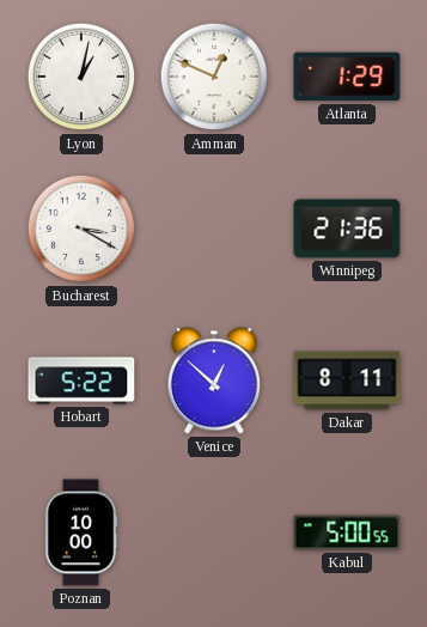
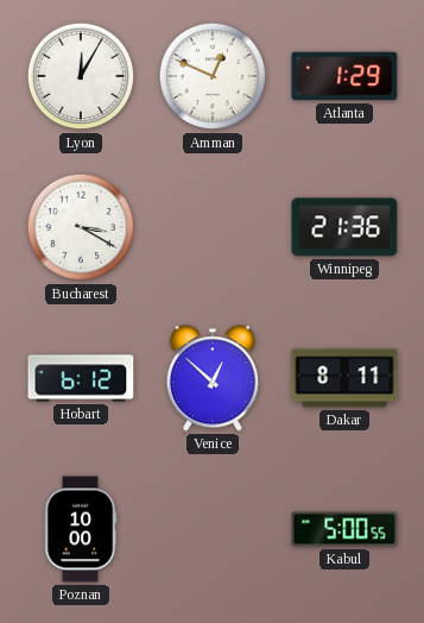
Lyon: 1:02 -> 12:05
Hobart: 5:22 -> 6:12
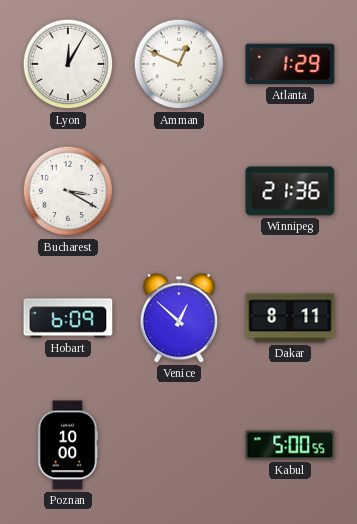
Hobart: 6:12 -> 6:09
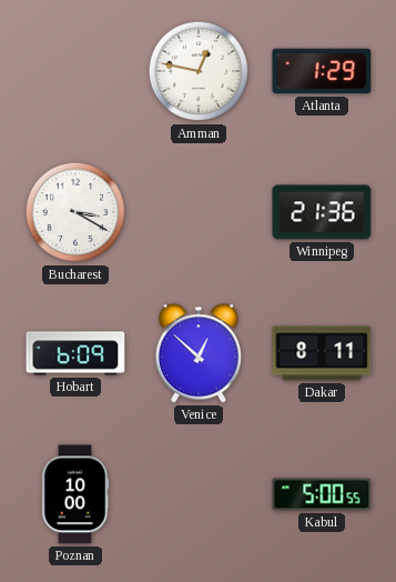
Lyon: 12:05 -> none
Amman: 12:49 -> 12:47
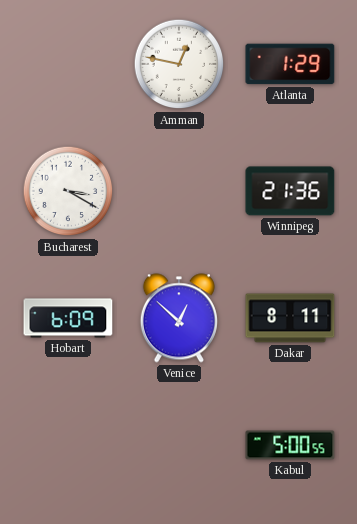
Poznan: 10:00 -> none
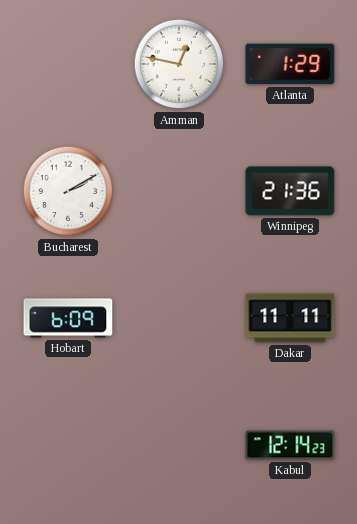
Bucharest: 3:20 -> 2:10
Venice: 12:52 -> none
Dakar: 8:11 -> 11:11
Kabul: 5:00 -> 12:14
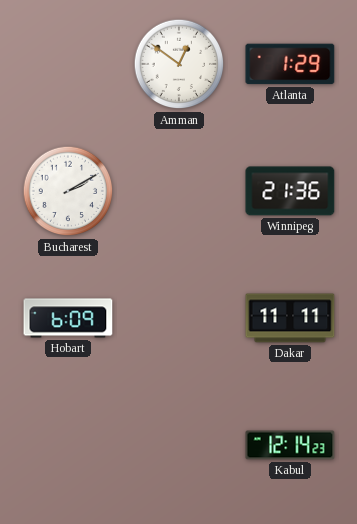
Amman: 12:47 -> 12:51
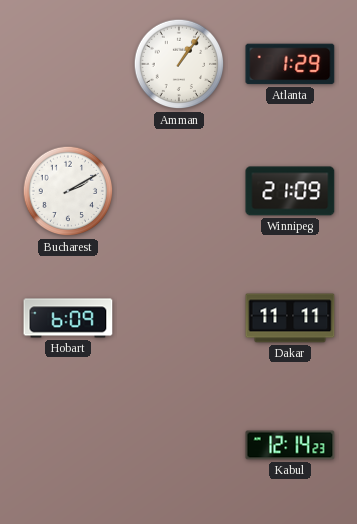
Amman: 12:51 -> 1:06
Winnipeg: 21:36 -> 21:09
